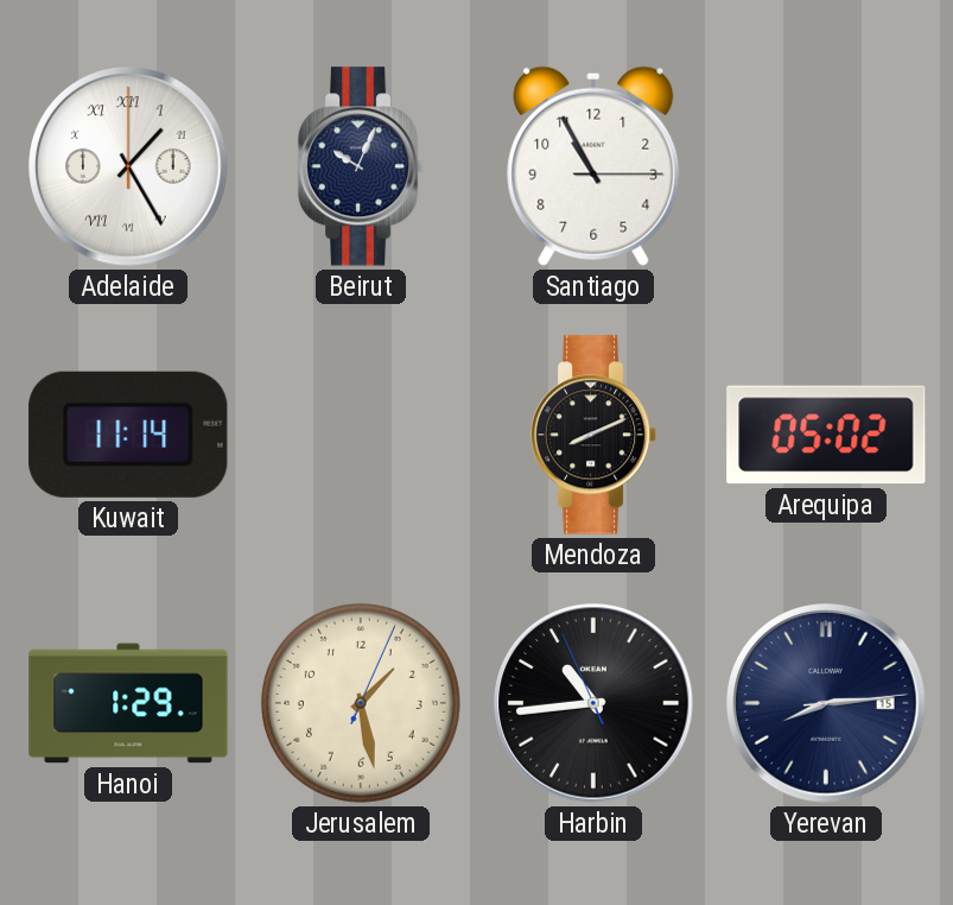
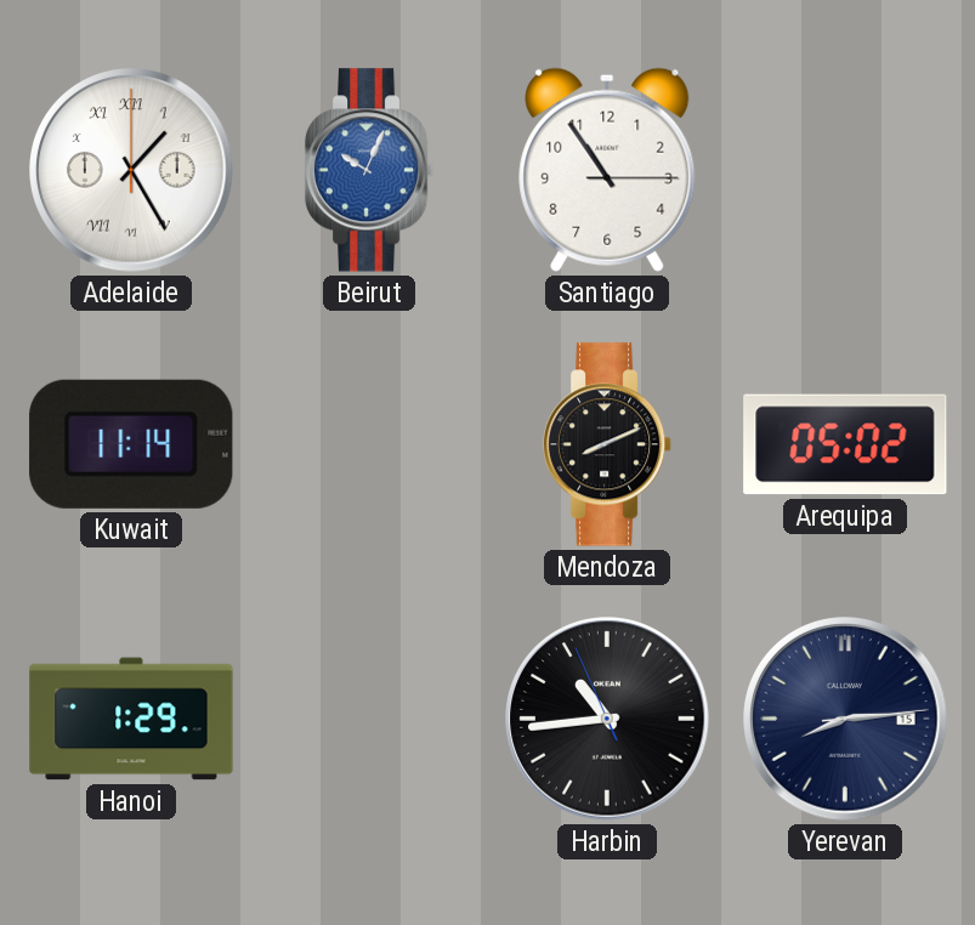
Beirut dial: navy -> blue
Santiago: 10:55 -> 10:54
Jerusalem: 1:28 -> none
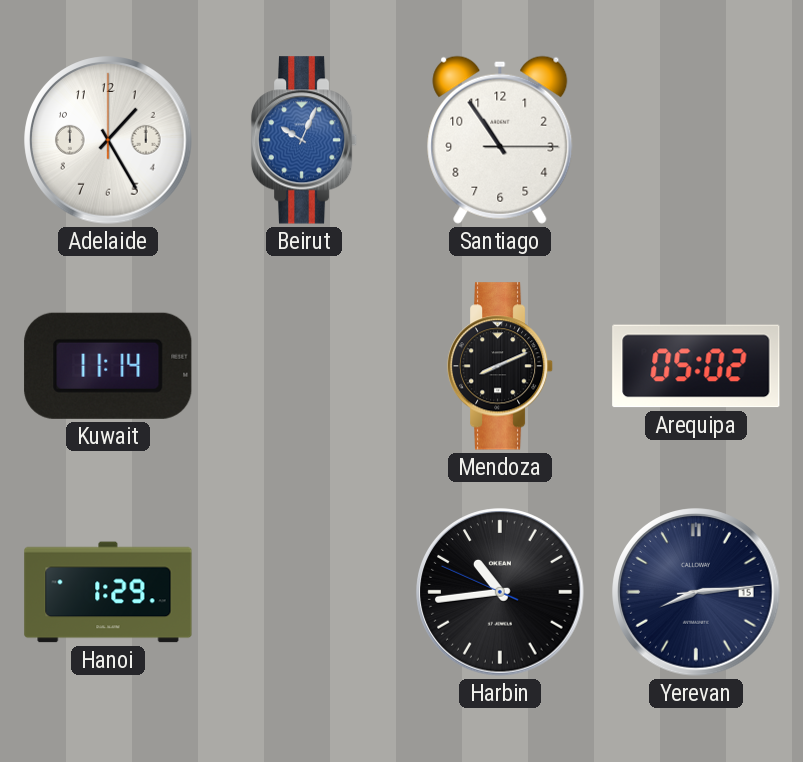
Adelaide numerals: Roman -> Arabic
Harbin: 10:43:56 -> 10:43:49
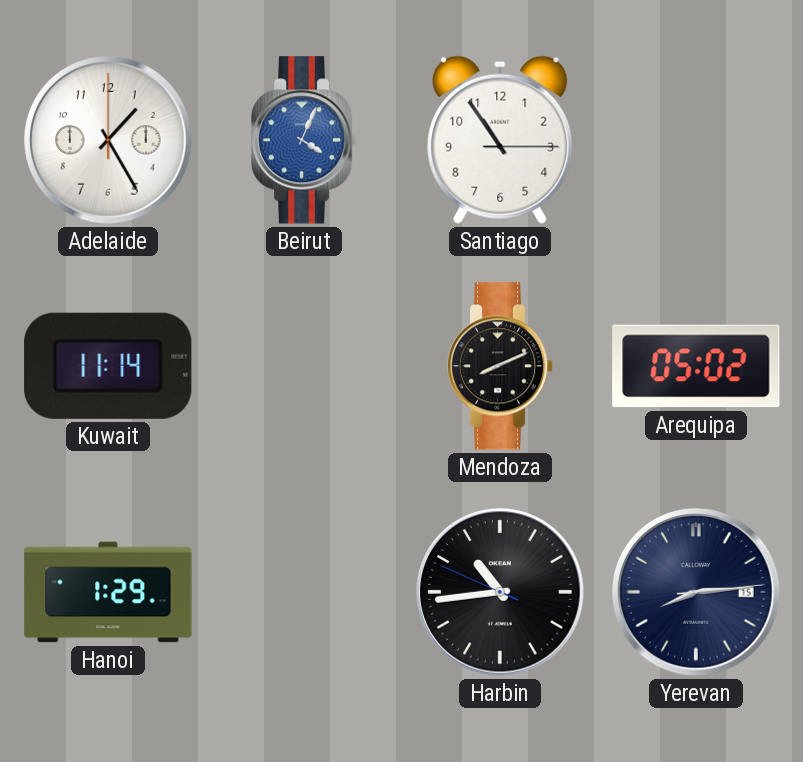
Beirut: 10:04 -> 4:04
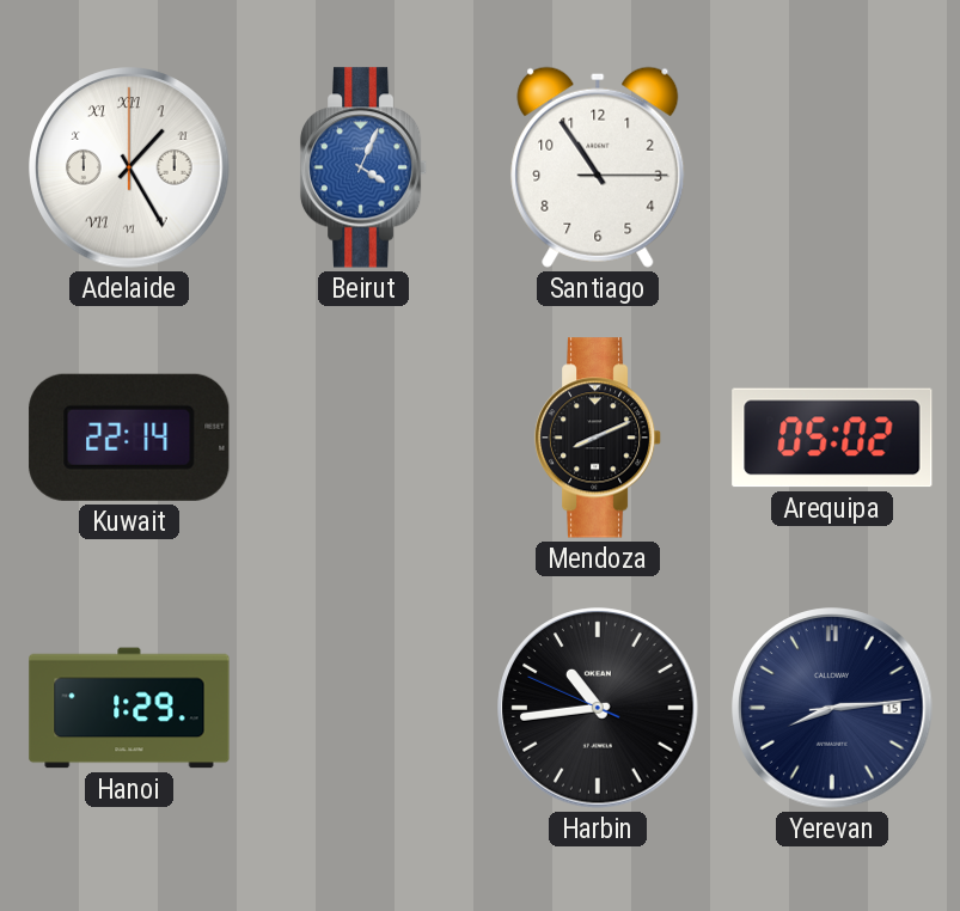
Adelaide numerals: Arabic -> Roman
Kuwait: 11:14 -> 22:14
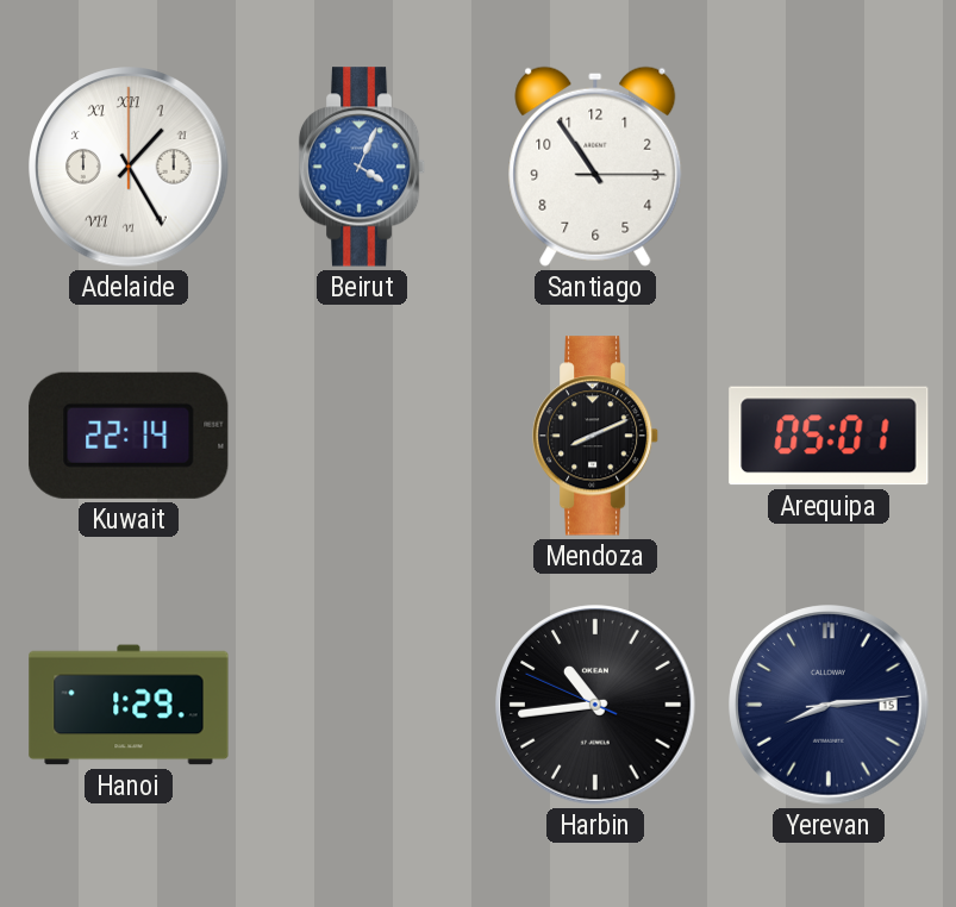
Arequipa: 05:02 -> 05:01
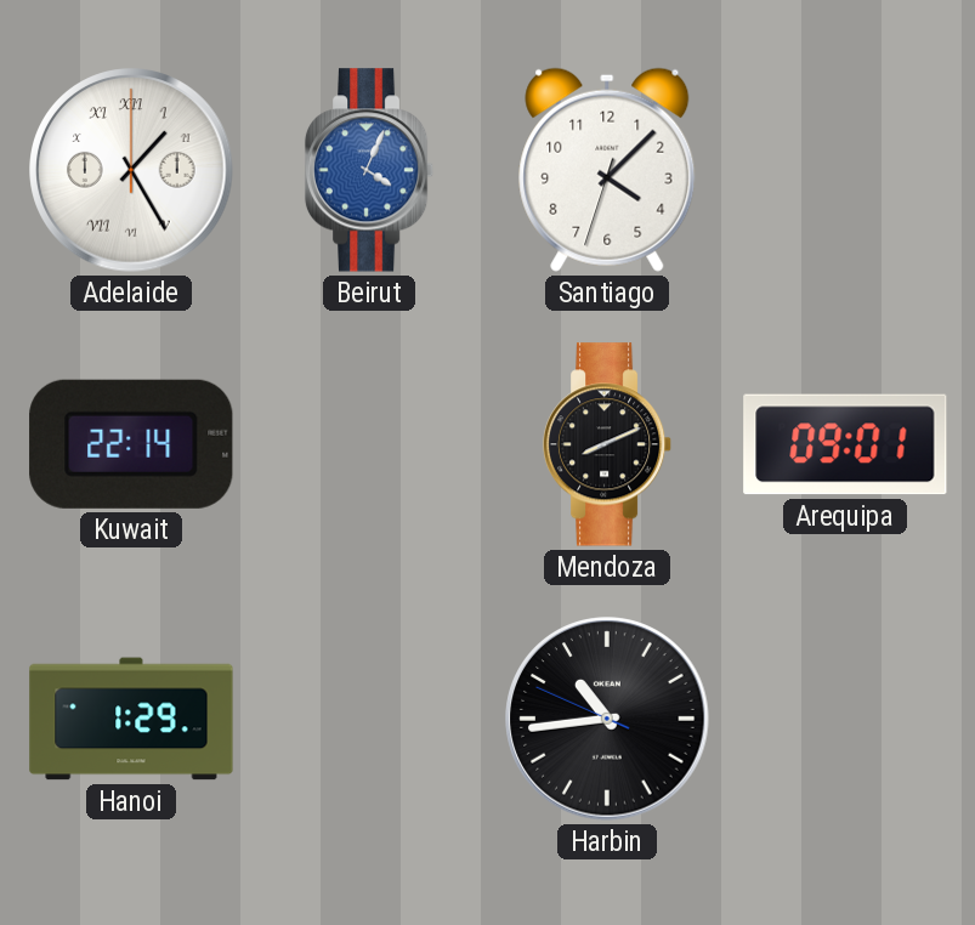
Santiago: 10:54 -> 4:07
Arequipa: 05:01 -> 09:01
Yerevan: 8:14 -> none
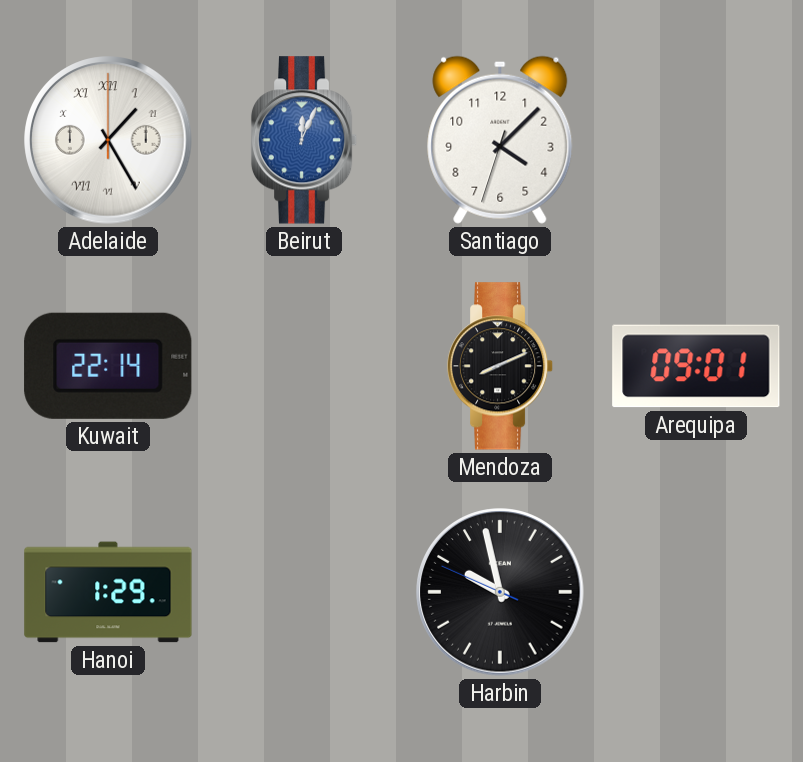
Beirut: 4:04 -> 12:04
Harbin: 10:43 -> 9:57
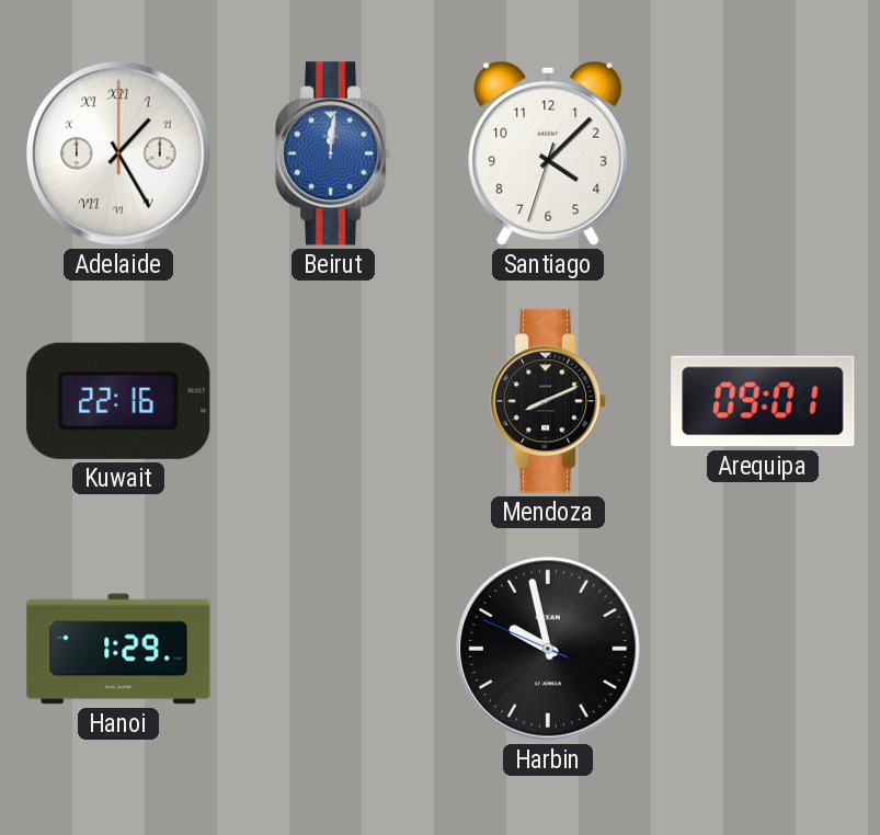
Beirut: 12:04 -> 12:01
Kuwait: 22:14 -> 22:16
